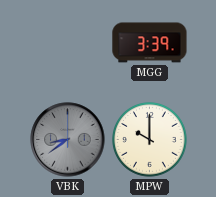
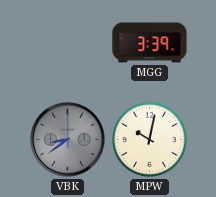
MPW: 10:00 -> 10:02
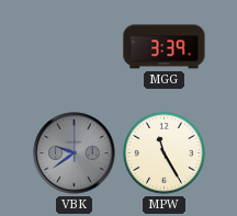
VBK: 8:39 -> 9:39
MPW: 10:02 -> 11:25
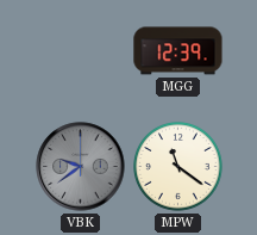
MGG: 3:39 -> 12:39
MPW: 11:25 -> 11:21
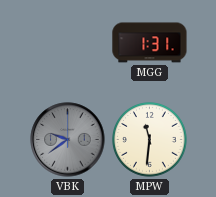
MGG: 12:39 -> 1:31
MPW: 11:21 -> 11:31
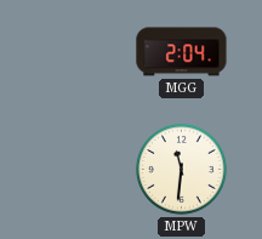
MGG: 1:31 -> 2:04
VBK: 9:39 -> none
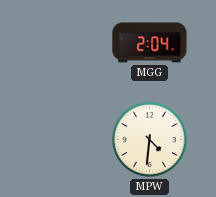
MPW: 11:31 -> 4:31
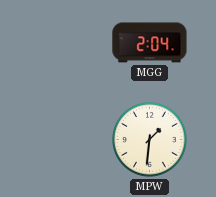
MPW: 4:31 -> 1:31
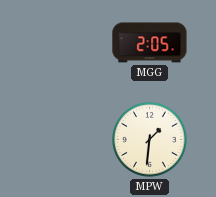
MGG: 2:04 -> 2:05
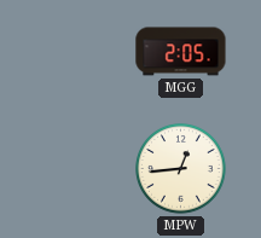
MPW: 1:31 -> 12:44
